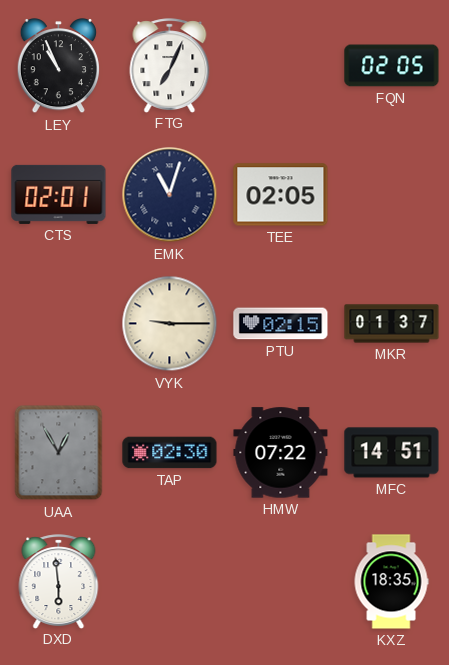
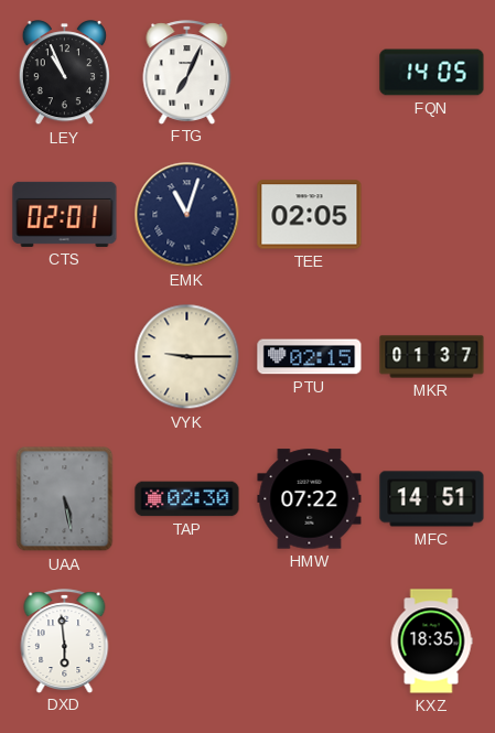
FQN: 02:05 -> 14:05
UAA: 12:55 -> 5:28
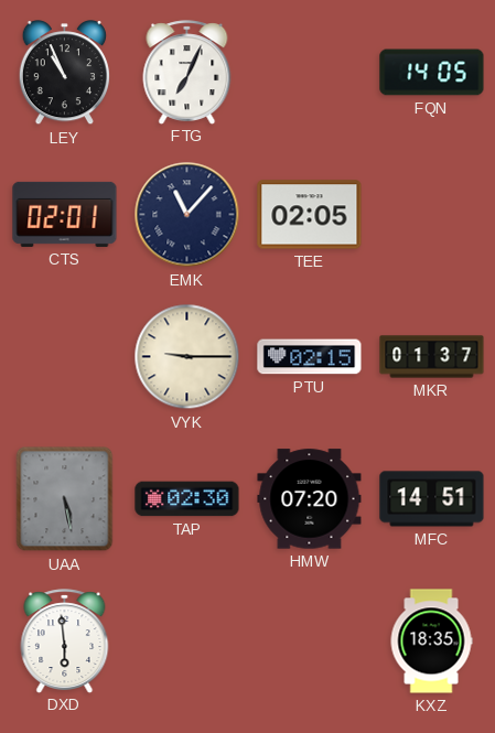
EMK: 11:03 -> 11:07
HMW: 07:22 -> 07:20
